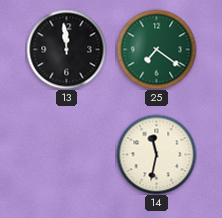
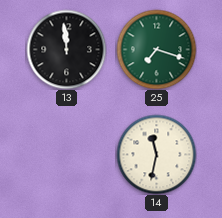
25: 7:21 -> 7:18
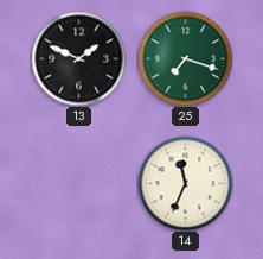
13: 11:59 -> 1:49
14: 11:32 -> 11:34
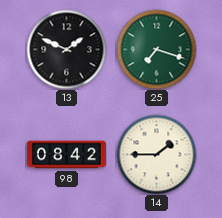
98: none -> 08:42
14: 11:34 -> 1:45
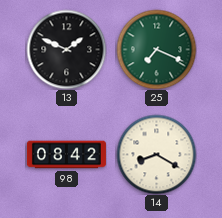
25: 7:18 -> 7:19
14: 1:45 -> 8:20
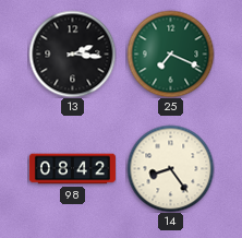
13: 1:49 -> 2:16
14: 8:20 -> 8:24
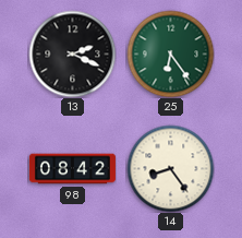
13: 2:16 -> 2:19
25: 7:19 -> 6:24
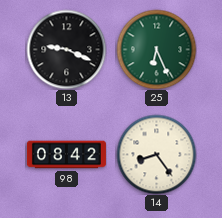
13: 2:19 -> 9:19
25: 6:24 -> 6:26
